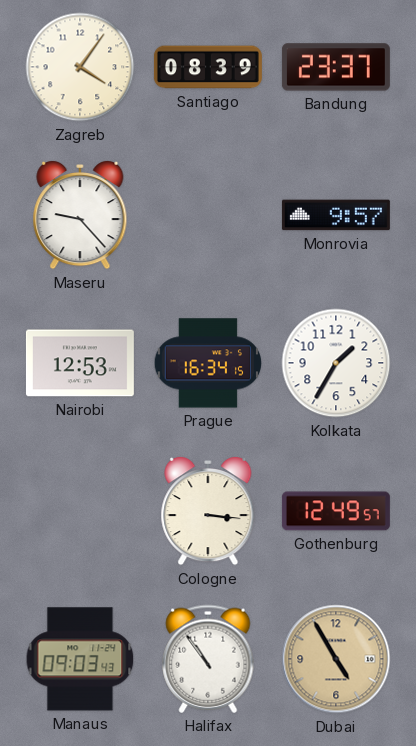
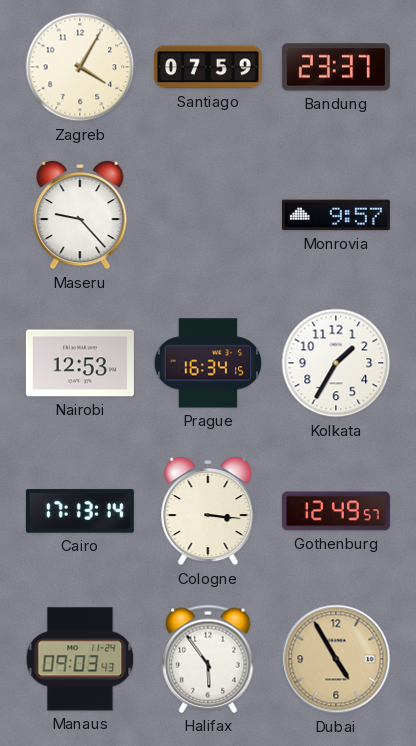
Zagreb: 4:06 -> 4:05
Santiago: 08:39 -> 07:59
Cairo: none -> 17:13
Halifax: 10:54 -> 5:54
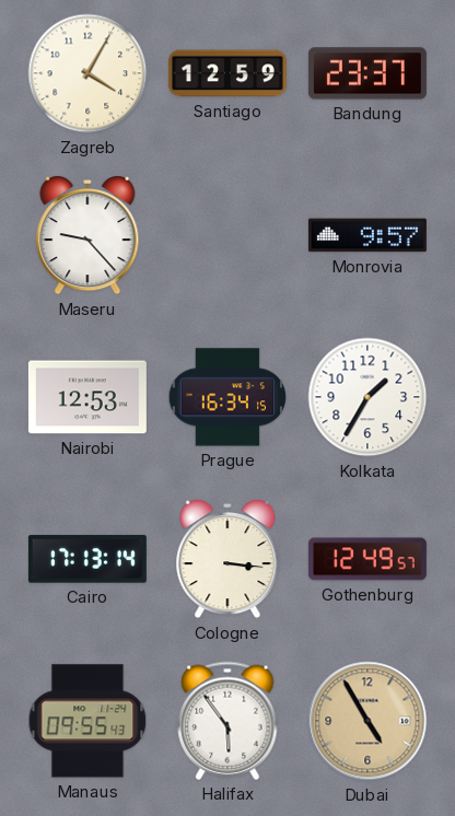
Santiago: 07:59 -> 12:59
Manaus: 09:03 -> 09:55
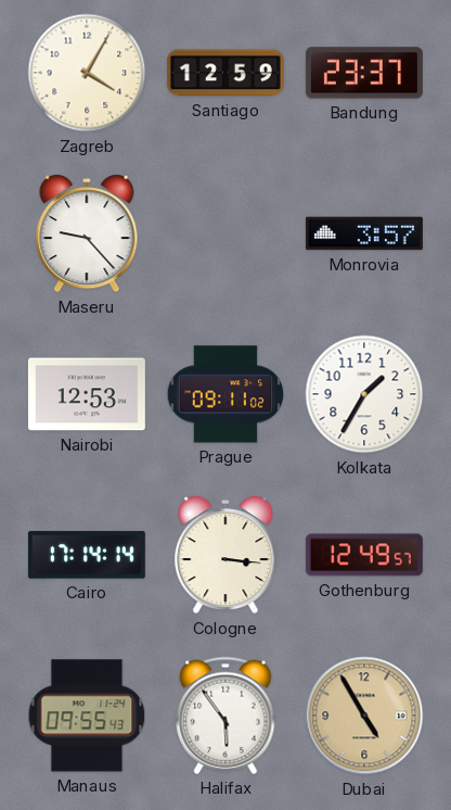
Monrovia: 9:57 -> 3:57
Prague: 16:34 -> 09:11
Cairo: 17:13 -> 17:14
